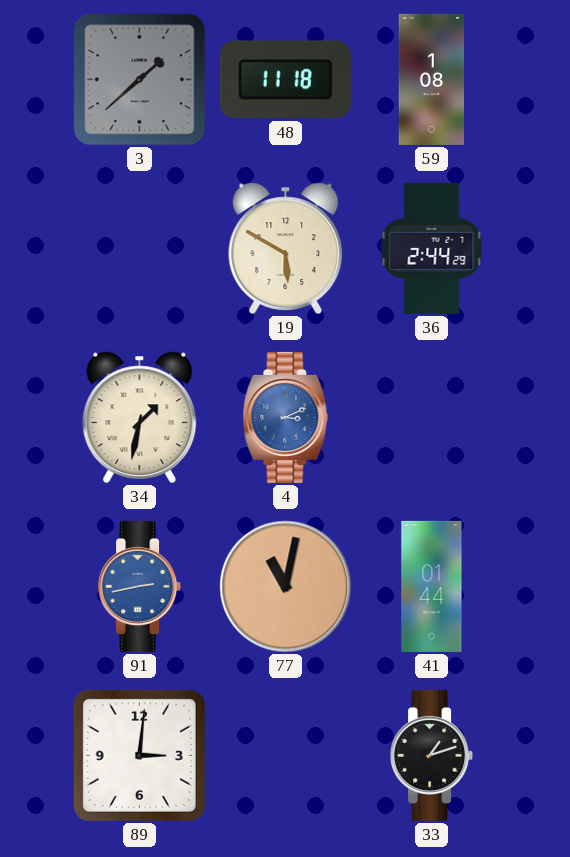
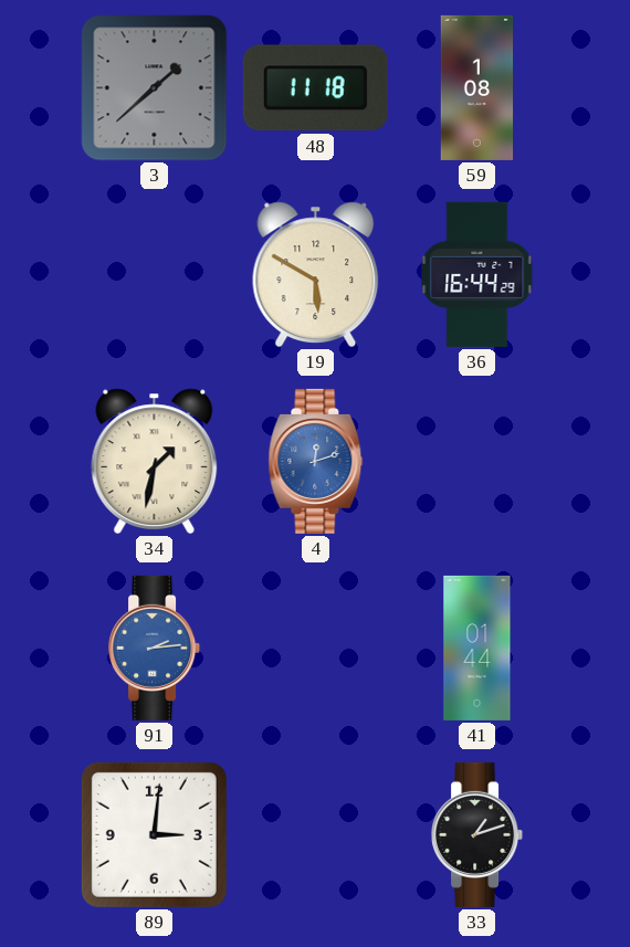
36: 2:44 -> 16:44
4: 3:11 -> 12:12
91: 2:43 -> 2:14
77: 11:02 -> none
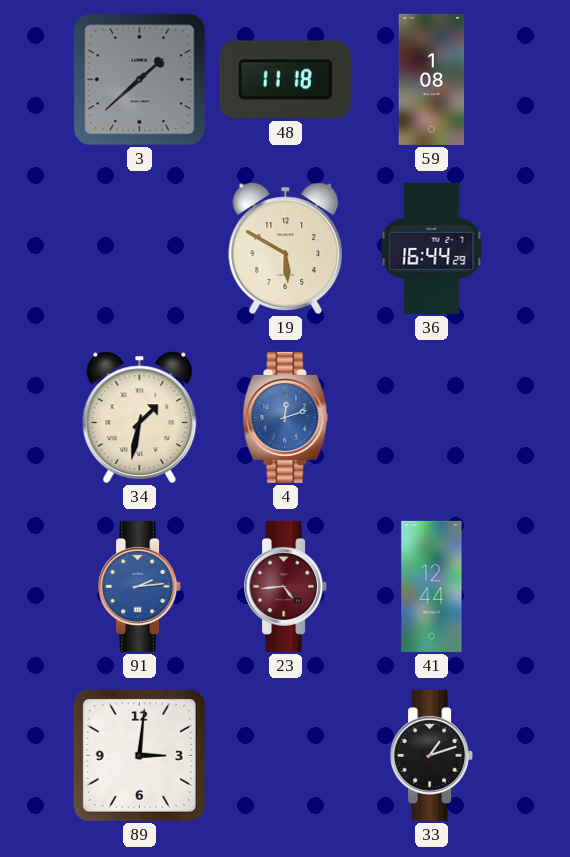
23: none -> 4:44
41: 01:44 -> 12:44
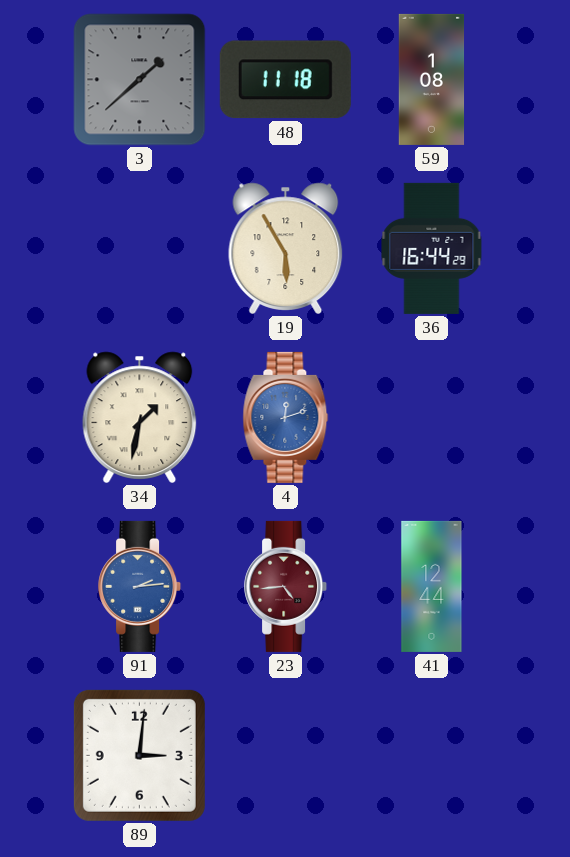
19: 5:50 -> 5:55
33: 1:12 -> none
